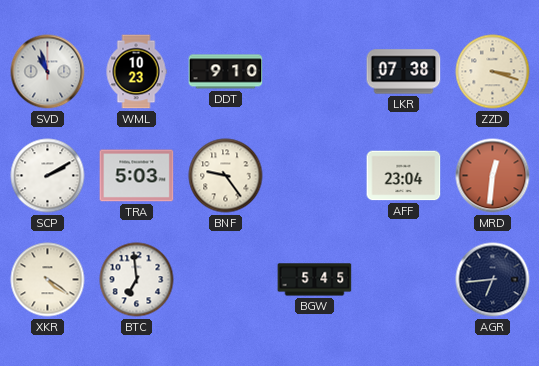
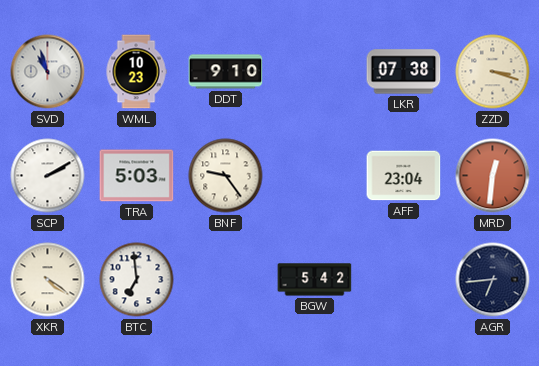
BGW: 5:45 -> 5:42
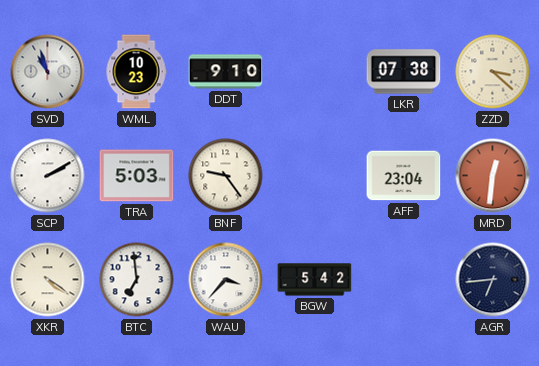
ZZD: 3:18 -> 3:22
WAU: none -> 3:37
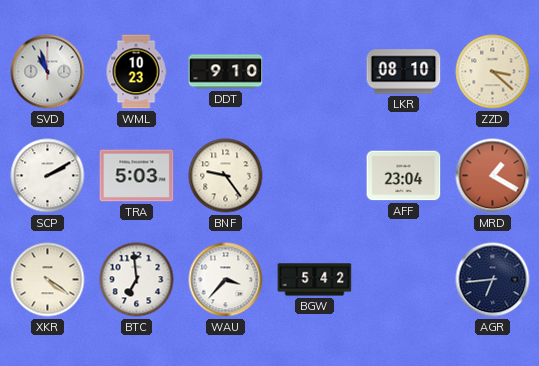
LKR: 07:38 -> 08:10
MRD: 12:31 -> 1:20
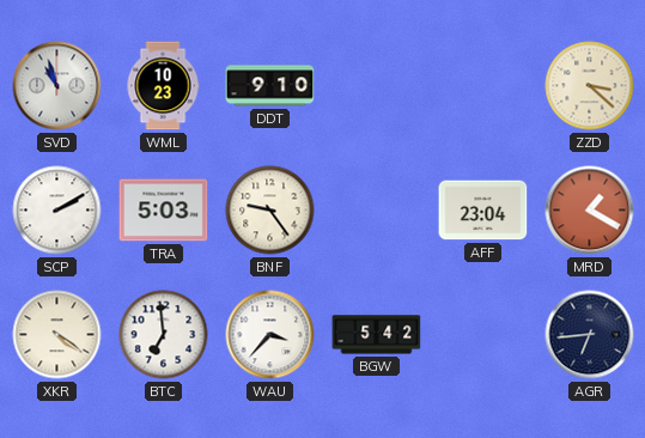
LKR: 08:10 -> none
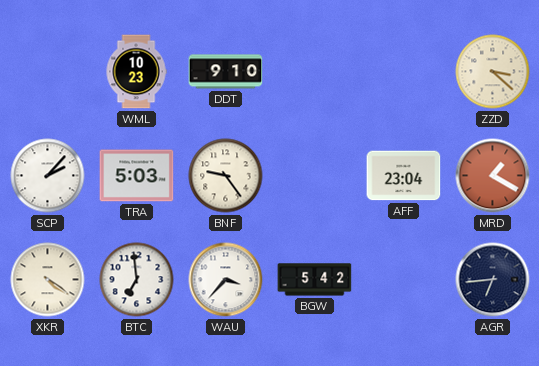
SVD: 10:57 -> none
SCP: 2:10 -> 2:07
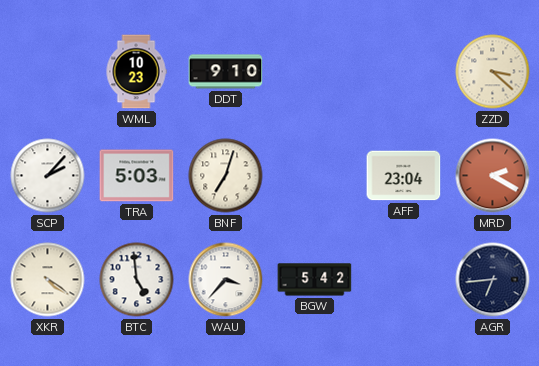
BNF: 9:24 -> 7:03
MRD: 1:20 -> 2:20
BTC: 6:59 -> 4:59
